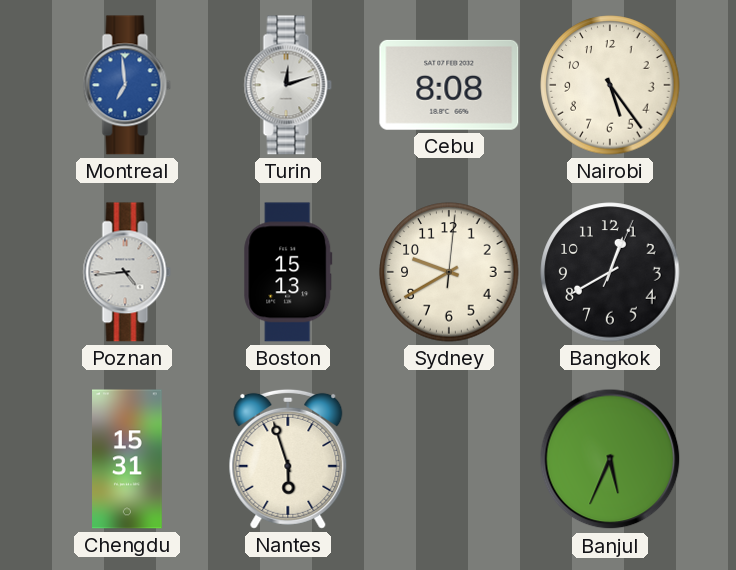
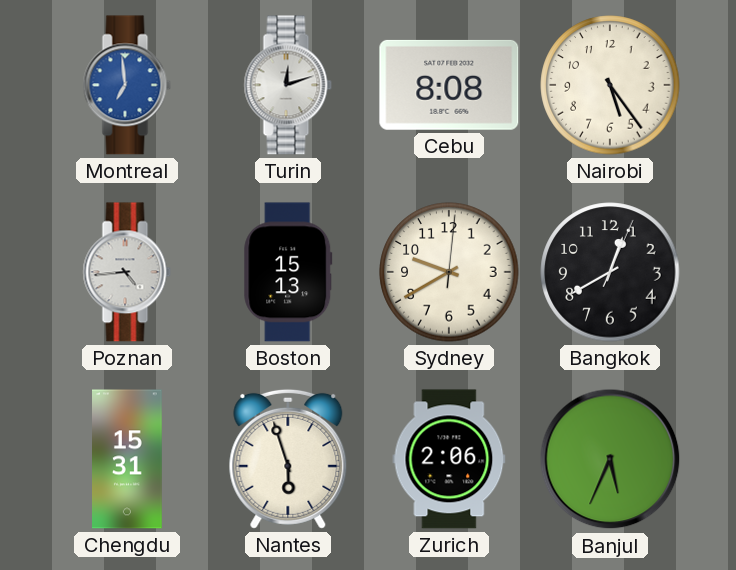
Zurich: none -> 2:06
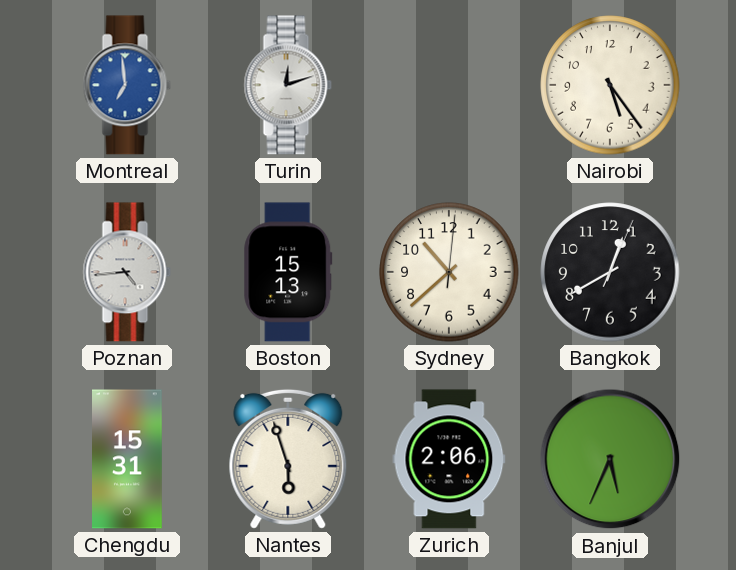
Cebu: 8:08 -> none
Sydney: 9:40 -> 10:38
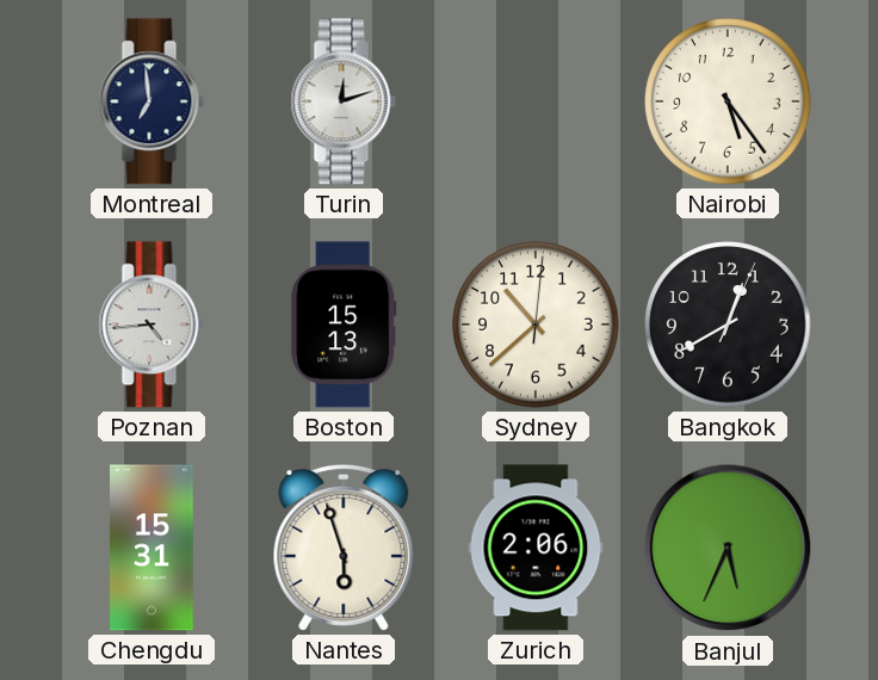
Montreal dial: blue -> navy
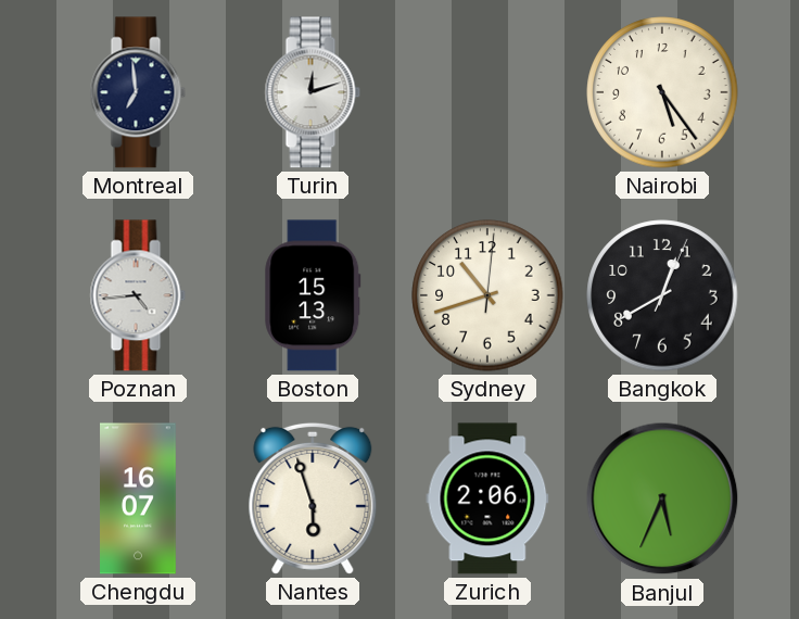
Sydney: 10:38 -> 10:42
Chengdu: 15:31 -> 16:07
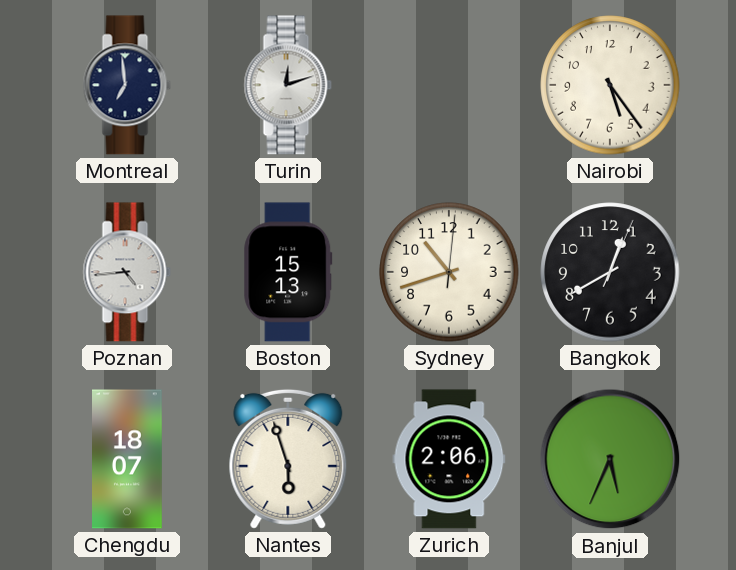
Chengdu: 16:07 -> 18:07
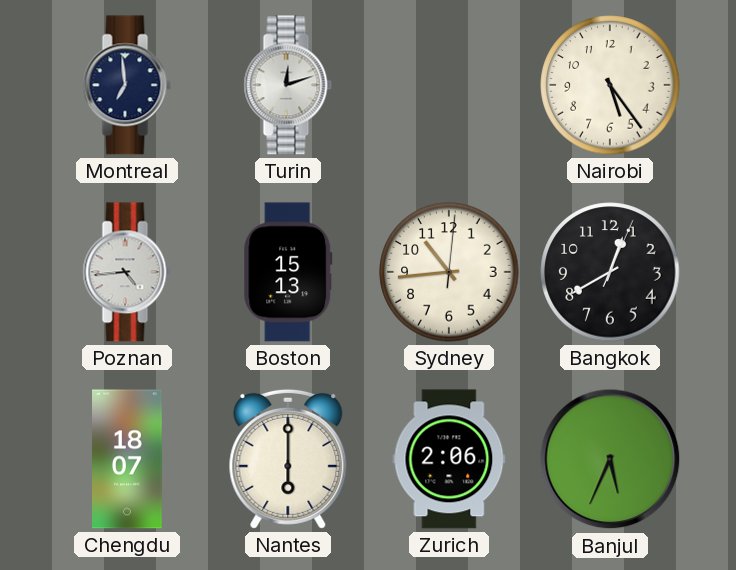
Sydney: 10:42 -> 10:44
Nantes: 5:57 -> 6:00
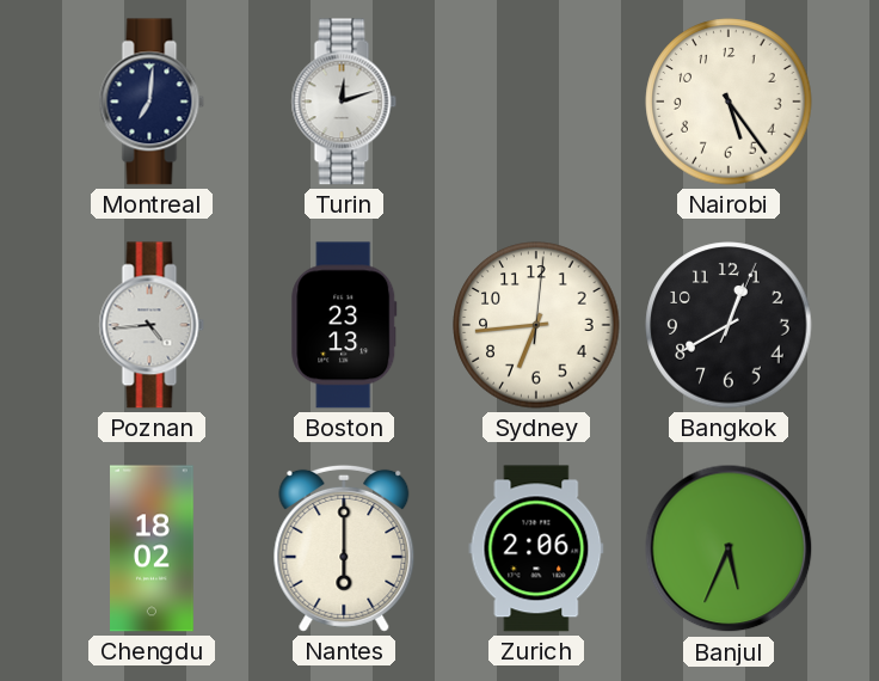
Montreal: 6:59 -> 7:01
Boston: 15:13 -> 23:13
Sydney: 10:44 -> 6:44
Chengdu: 18:07 -> 18:02
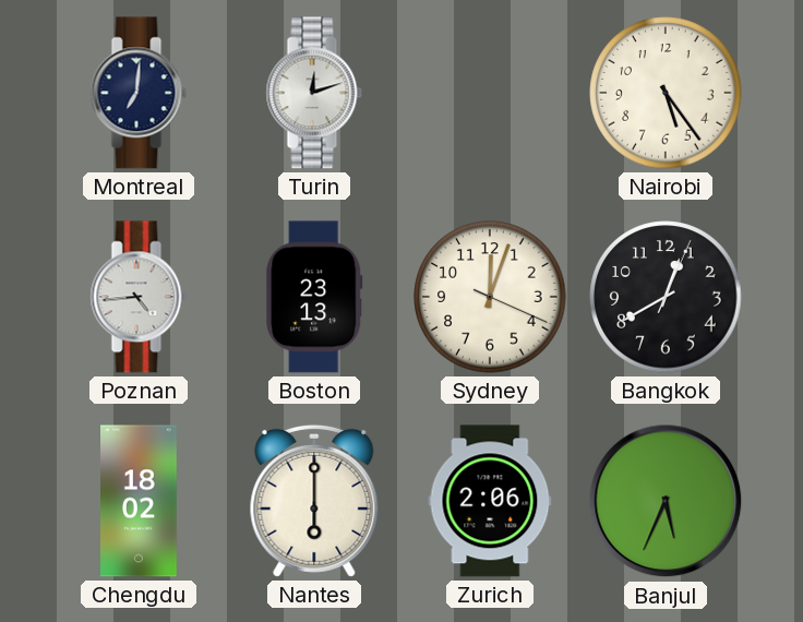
Sydney: 6:44 -> 12:03
